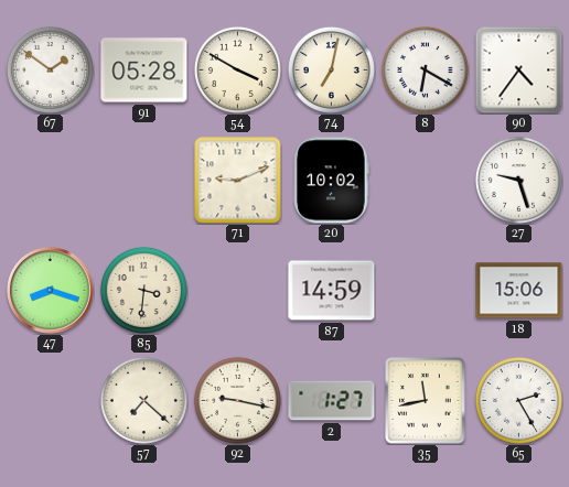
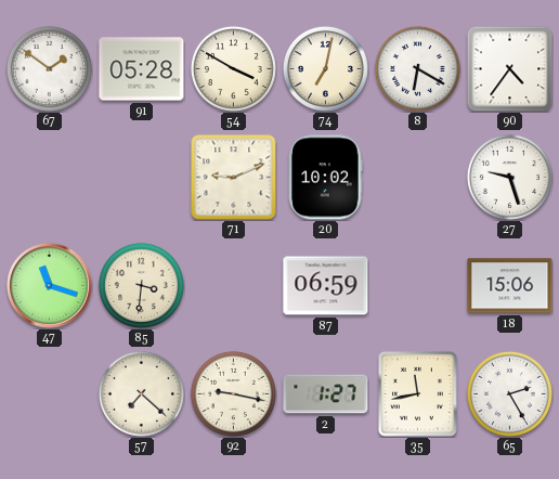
47: 8:18 -> 11:18
87: 14:59 -> 06:59
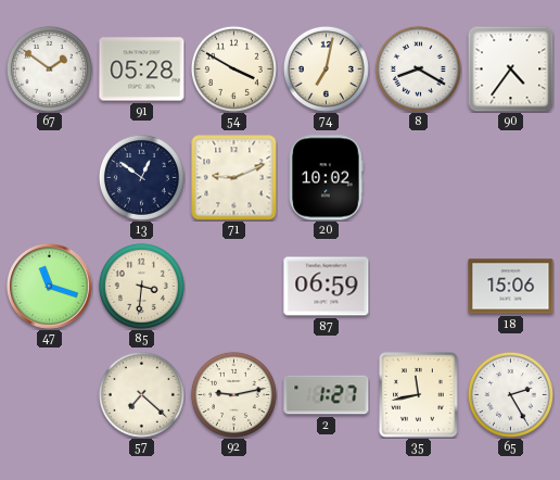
8: 6:20 -> 8:20
13: none -> 12:51
27: 9:27 -> none
92: 9:17 -> 9:13
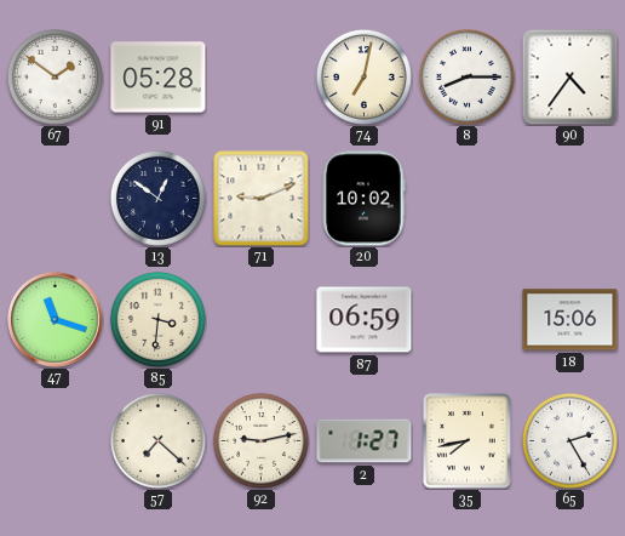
54: 3:50 -> none
8: 8:20 -> 8:15
35: 11:43 -> 7:43
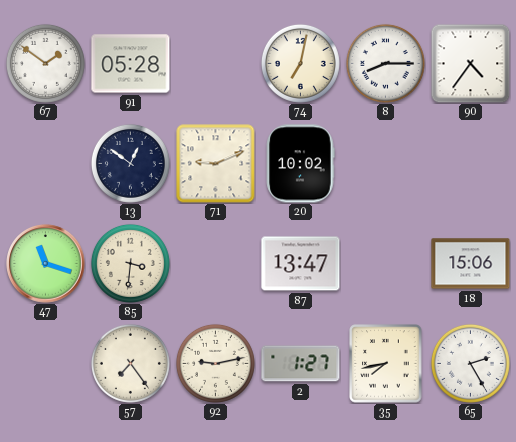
87: 06:59 -> 13:47
57: 7:22 -> 7:24
